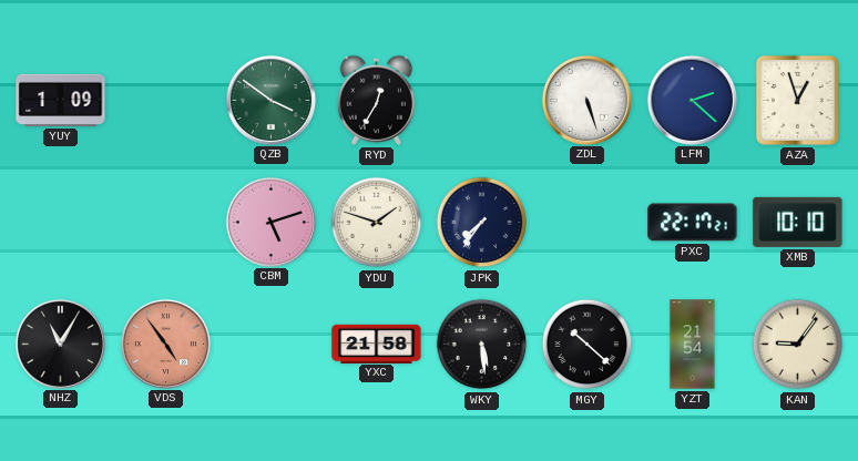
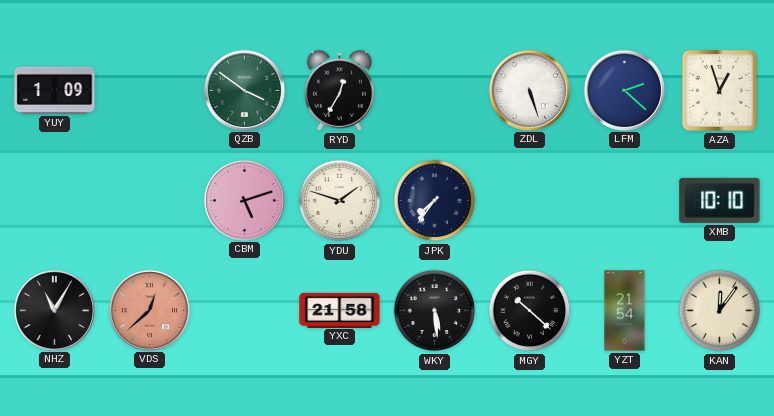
PXC: 22:17 -> none
VDS: 4:54 -> 12:38
KAN: 9:06 -> 12:06
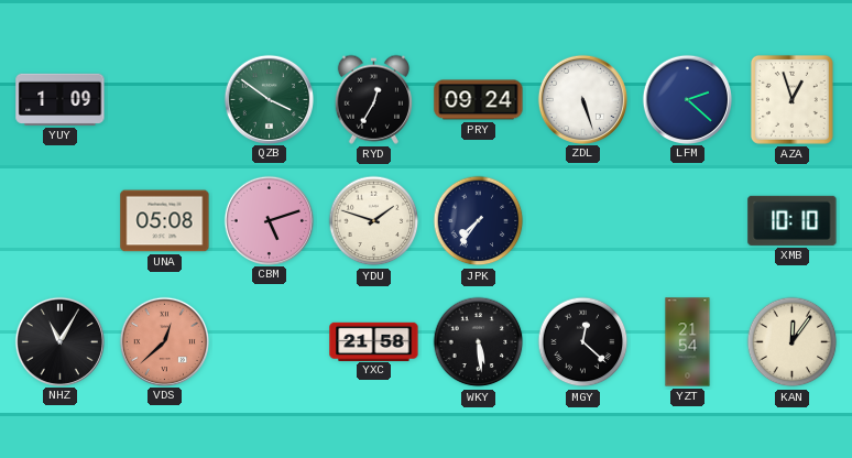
PRY: none -> 09:24
UNA: none -> 05:08
MGY: 10:22 -> 12:22
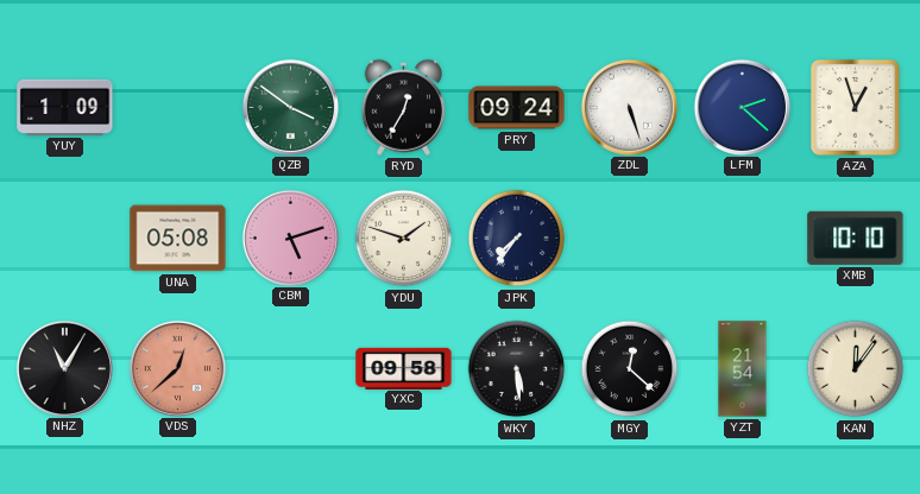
YXC: 21:58 -> 09:58
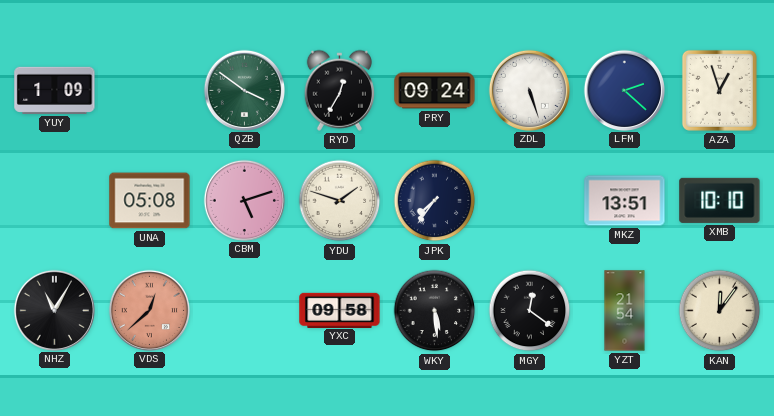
MKZ: none -> 13:51
MGY: 12:22 -> 12:21
